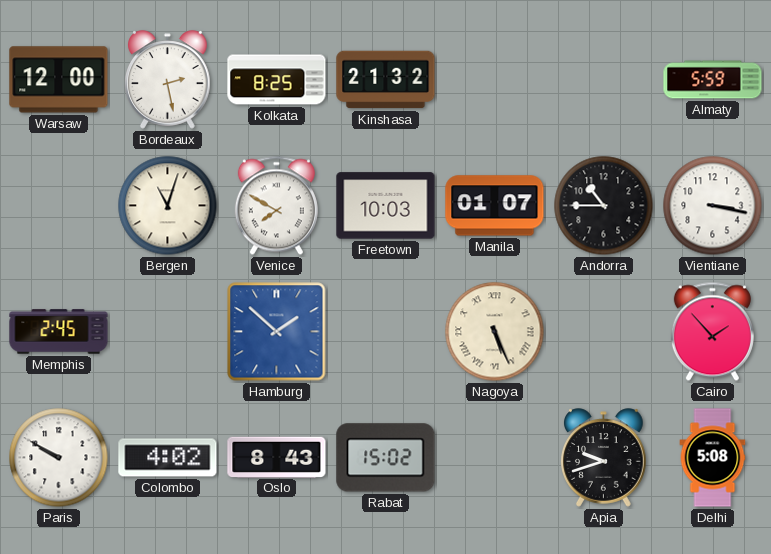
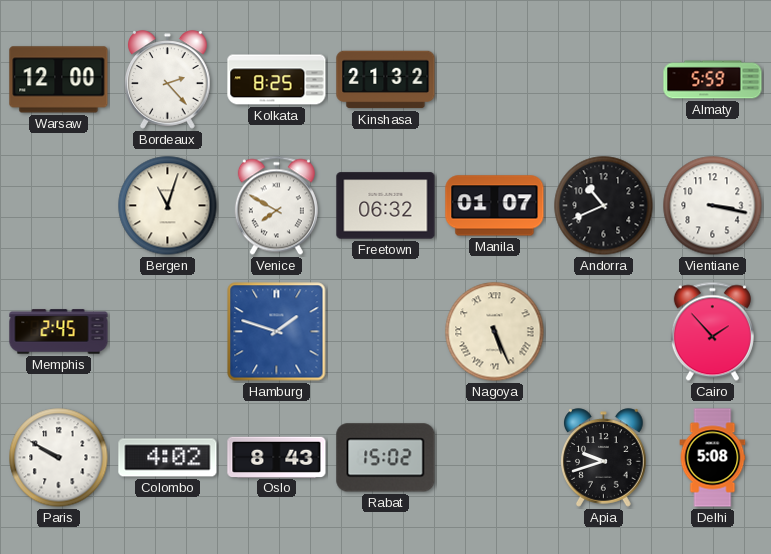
Bordeaux: 2:28 -> 2:23
Freetown: 10:03 -> 06:32
Andorra: 10:45 -> 10:41
Hamburg: 1:52 -> 1:48
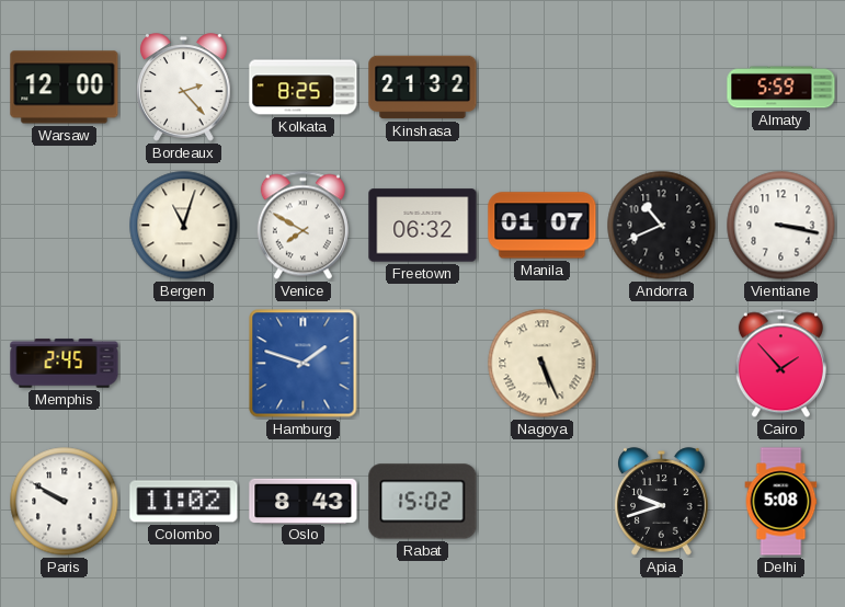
Colombo: 4:02 -> 11:02
